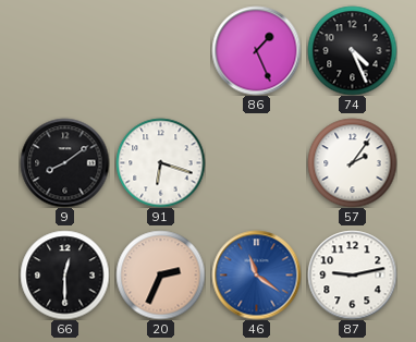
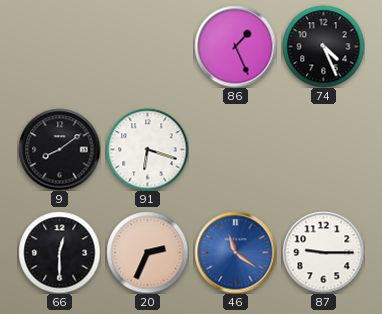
57: 2:06 -> none
87: 9:13 -> 9:15
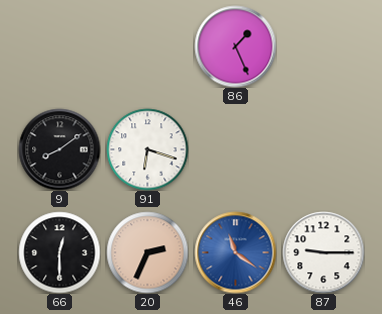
74: 4:26 -> none
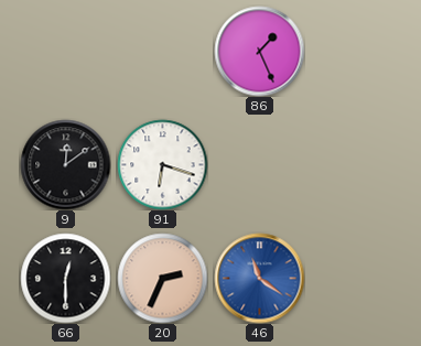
9: 8:09 -> 12:09
87: 9:15 -> none
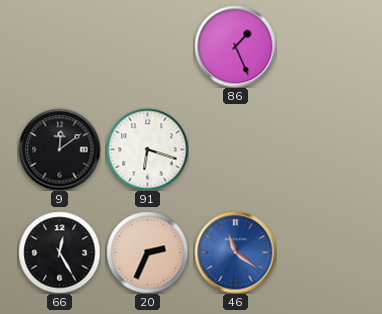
66: 12:30 -> 12:25
